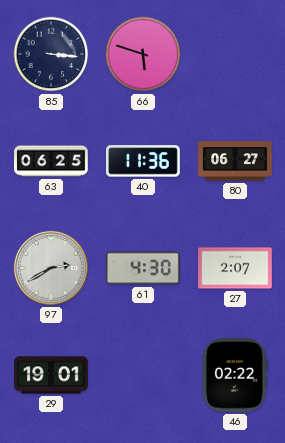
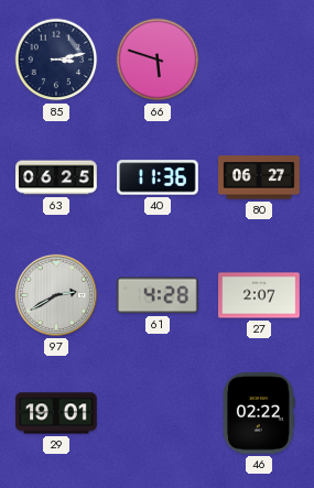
85: 3:16 -> 3:13
61: 4:30 -> 4:28
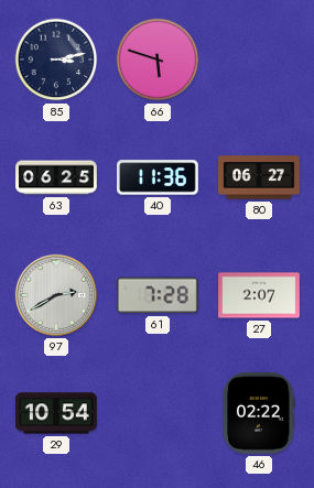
61: 4:28 -> 7:28
29: 19:01 -> 10:54
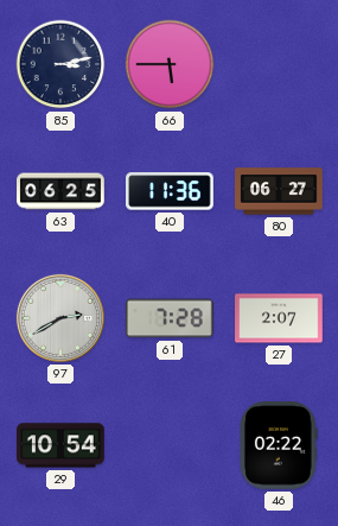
66: 5:48 -> 5:45
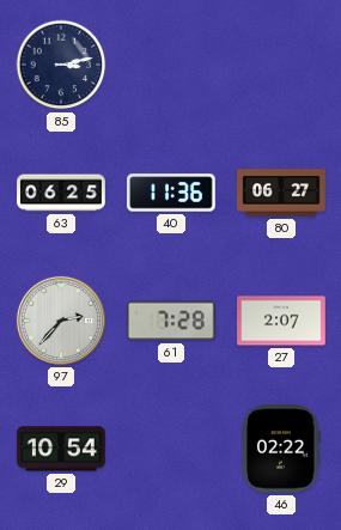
66: 5:45 -> none
97: 2:40 -> 2:37
